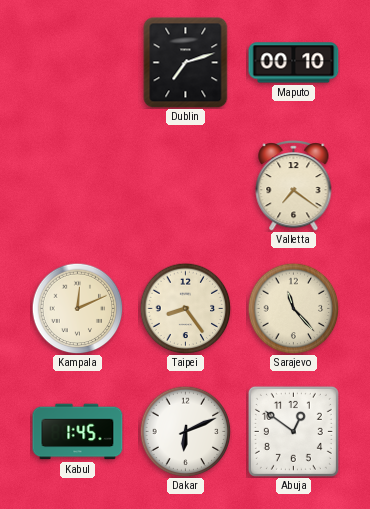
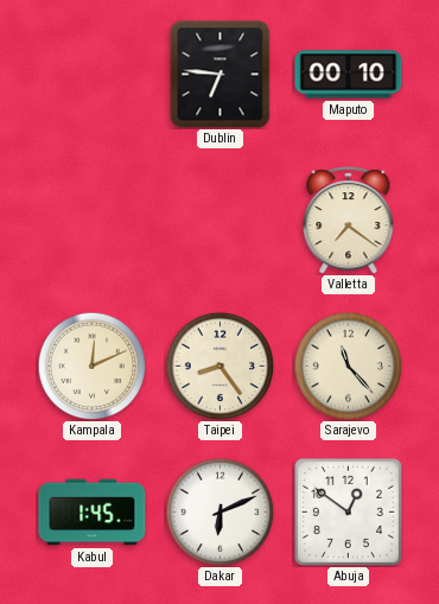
Dublin: 7:12 -> 6:46
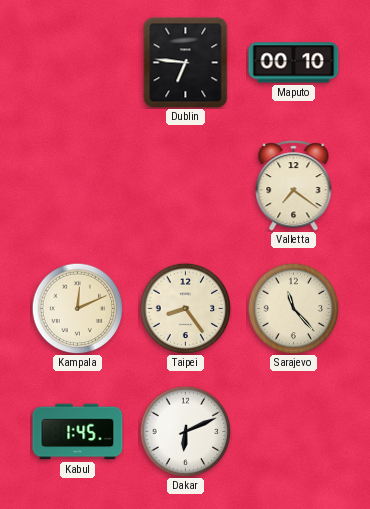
Abuja: 12:51 -> none
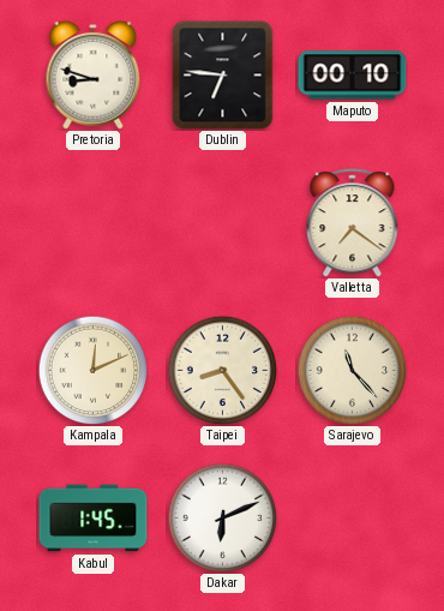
Pretoria: none -> 8:48
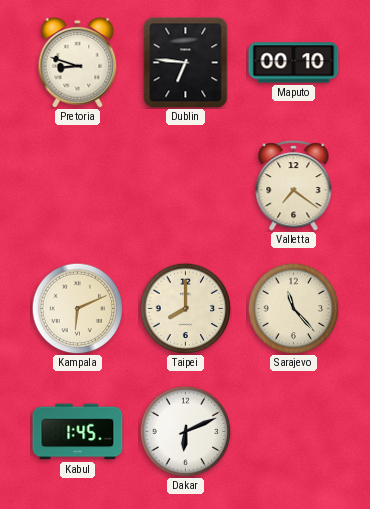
Kampala: 12:11 -> 6:11
Taipei: 8:24 -> 8:00
